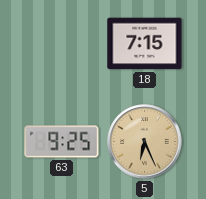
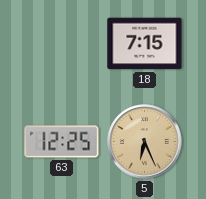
63: 9:25 -> 12:25
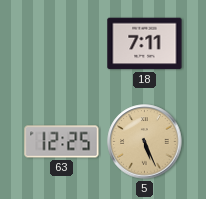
18: 7:15 -> 7:11
5: 6:26 -> 5:26
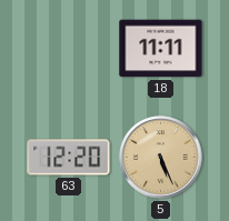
18: 7:11 -> 11:11
63: 12:25 -> 12:20
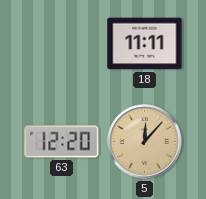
5: 5:26 -> 12:07
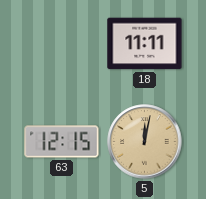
63: 12:20 -> 12:15
5: 12:07 -> 12:02
